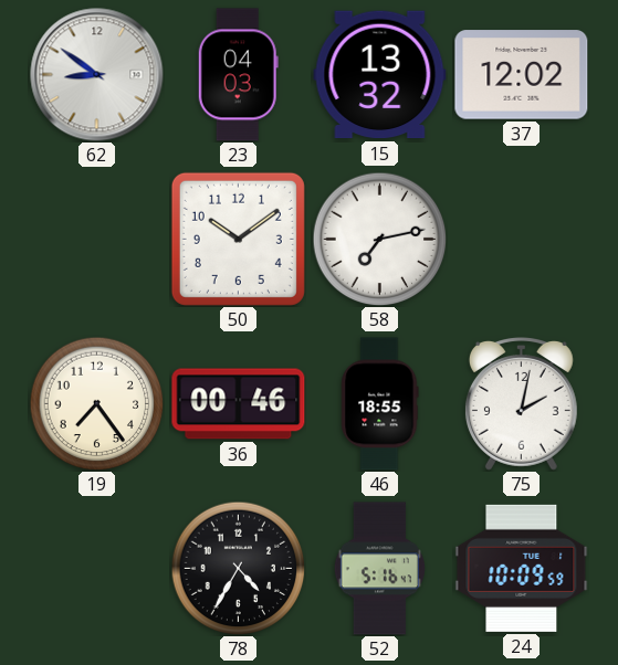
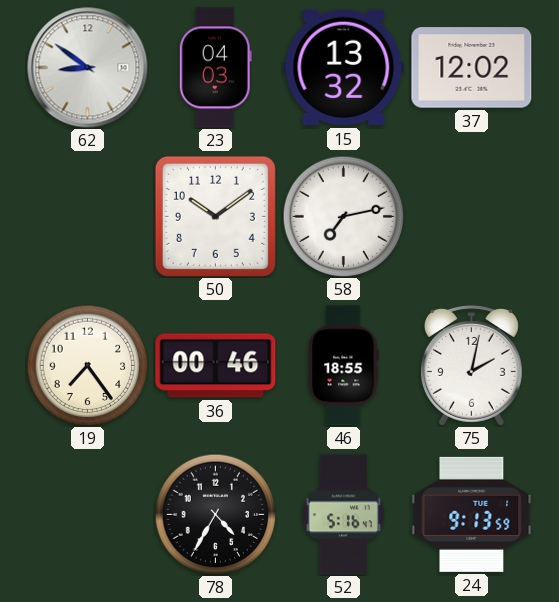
24: 10:09 -> 9:13
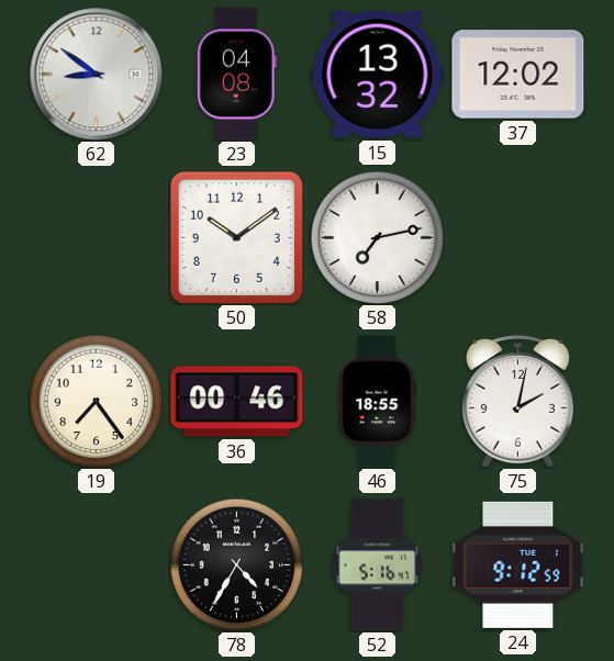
23: 04:03 -> 04:08
24: 9:13 -> 9:12
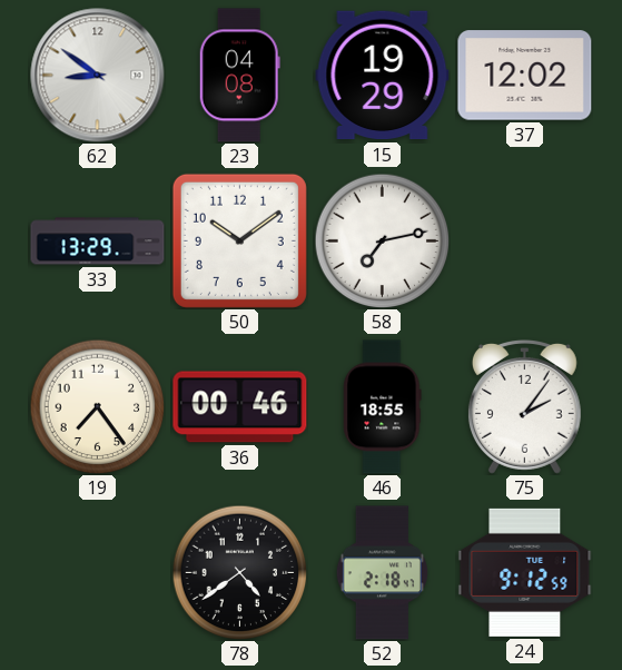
15: 13:32 -> 19:29
33: none -> 13:29
75: 2:02 -> 2:06
78: 4:35 -> 4:39
52: 5:16 -> 2:18
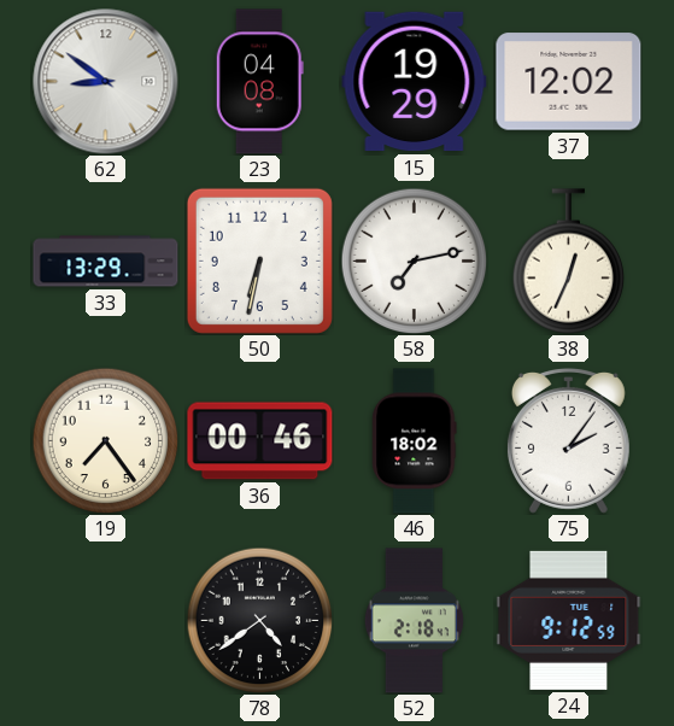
50: 10:09 -> 6:32
38: none -> 12:34
46: 18:55 -> 18:02
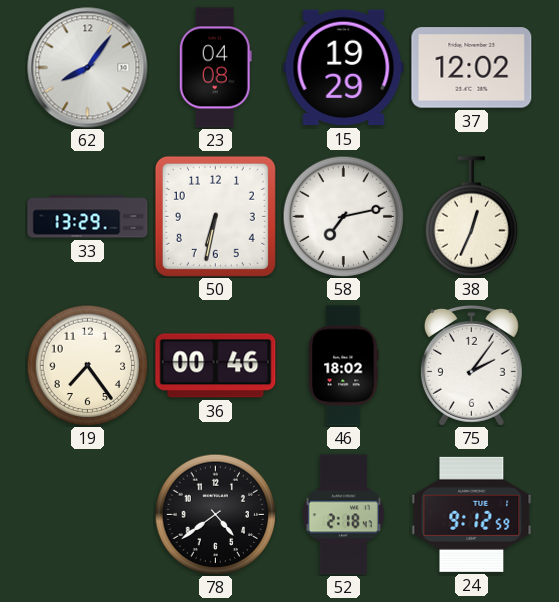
62: 8:51 -> 8:06
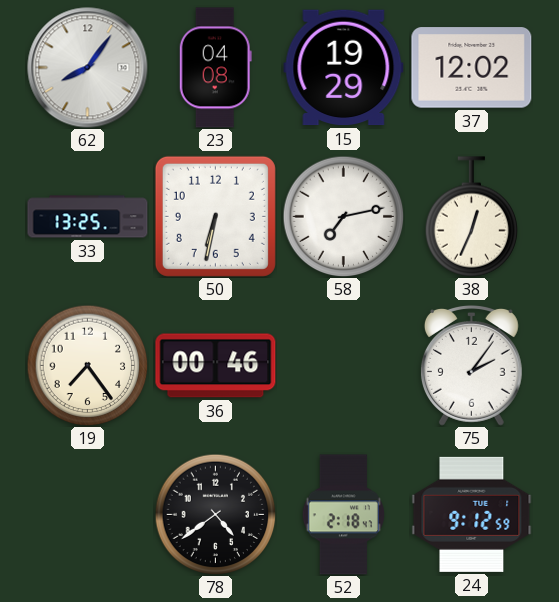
33: 13:29 -> 13:25
46: 18:02 -> none
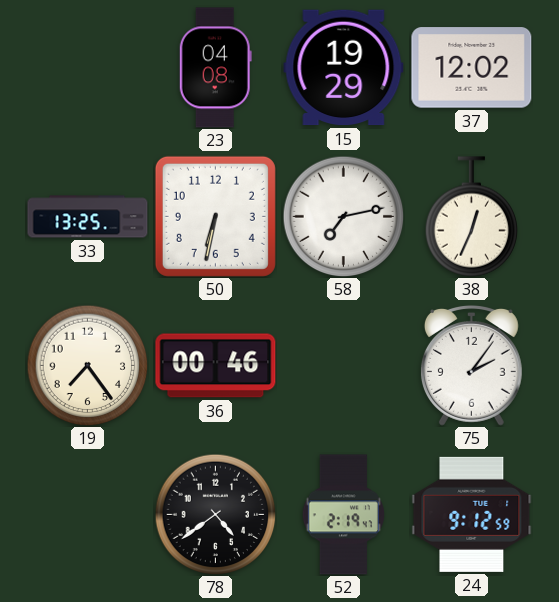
62: 8:06 -> none
52: 2:18 -> 2:19
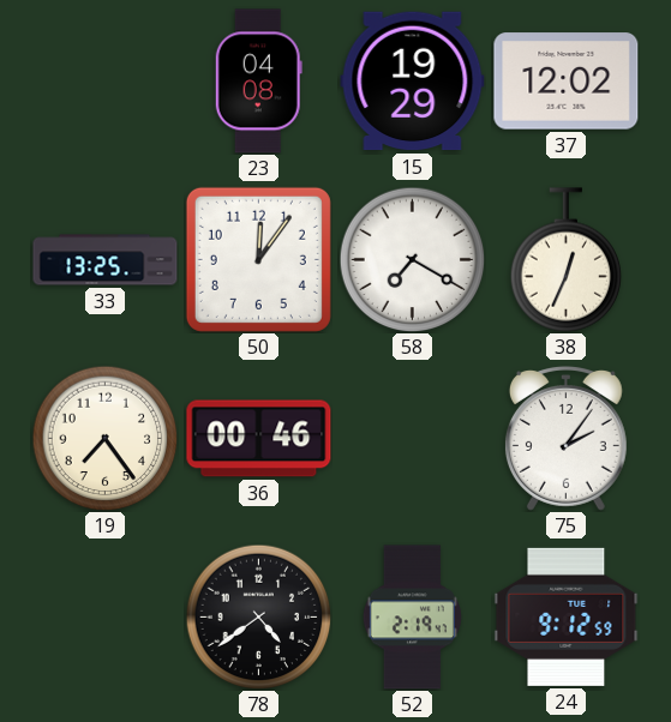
50: 6:32 -> 12:06
58: 7:13 -> 7:20
